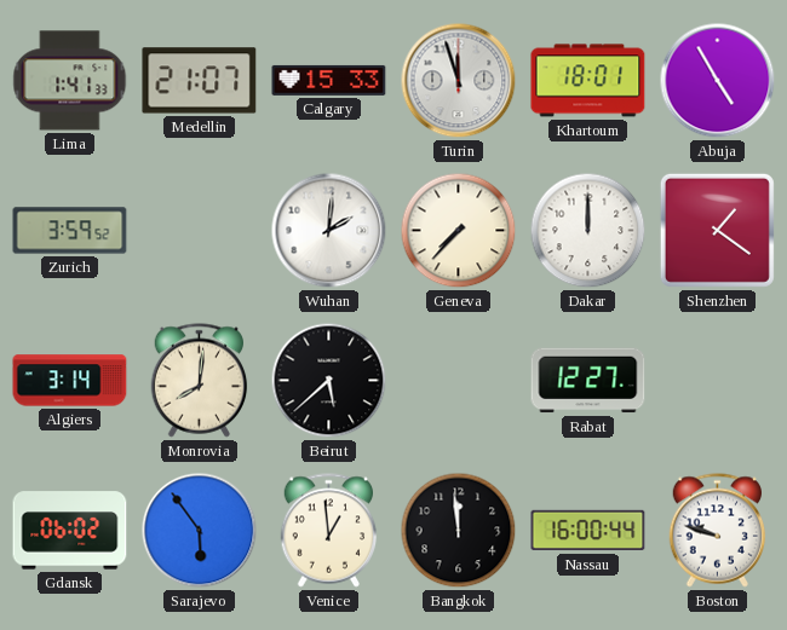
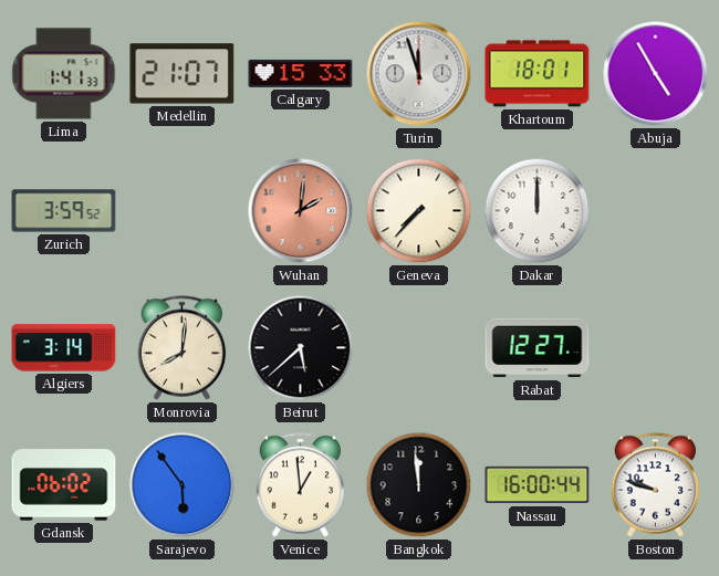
Wuhan dial: white -> salmon
Shenzhen: 1:21 -> none
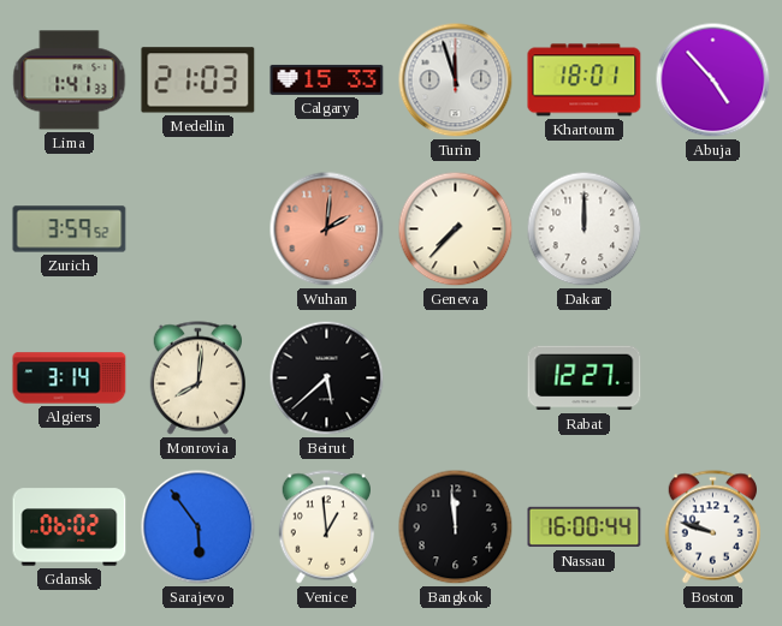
Medellin: 21:07 -> 21:03
Abuja: 4:55 -> 4:53
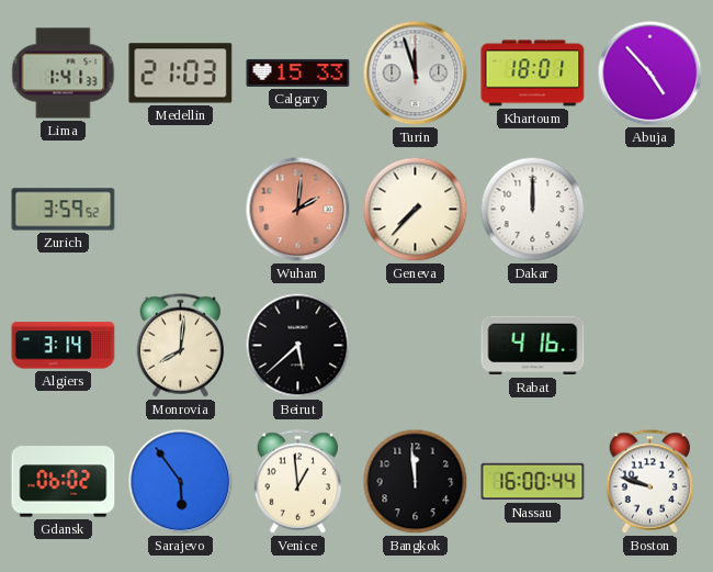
Rabat: 12:27 -> 4:16
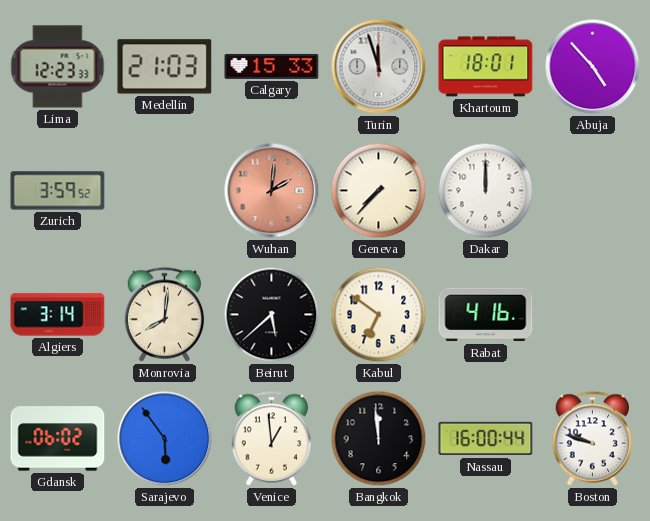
Lima: 1:41 -> 12:23
Kabul: none -> 6:51
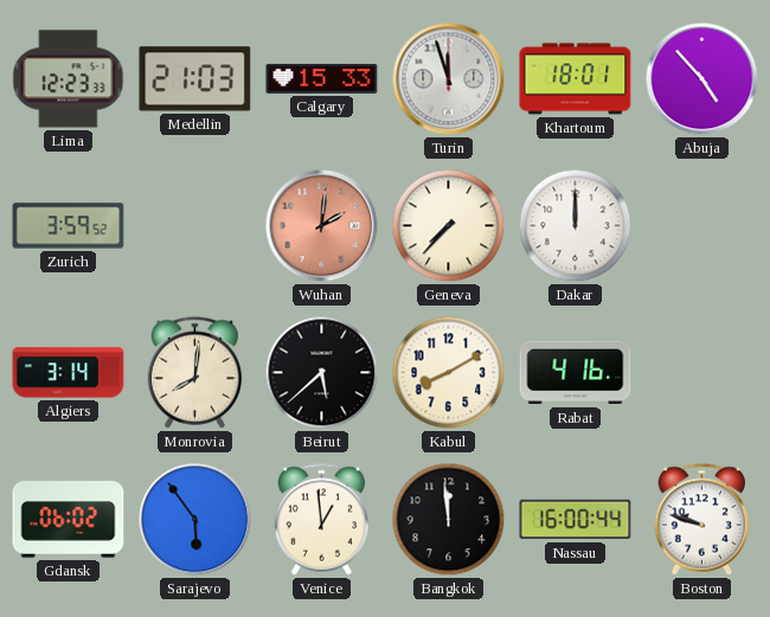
Kabul: 6:51 -> 8:10
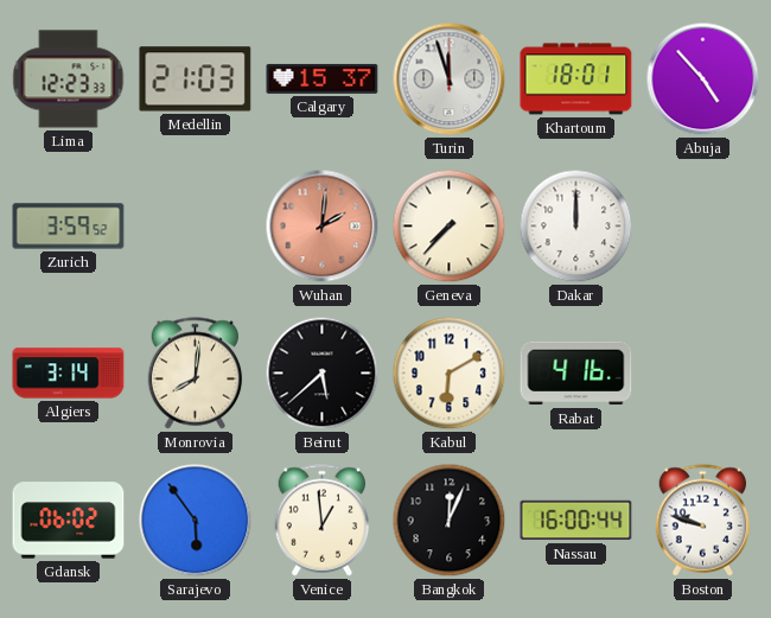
Calgary: 15:33 -> 15:37
Kabul: 8:10 -> 6:10
Bangkok: 11:59 -> 12:04
